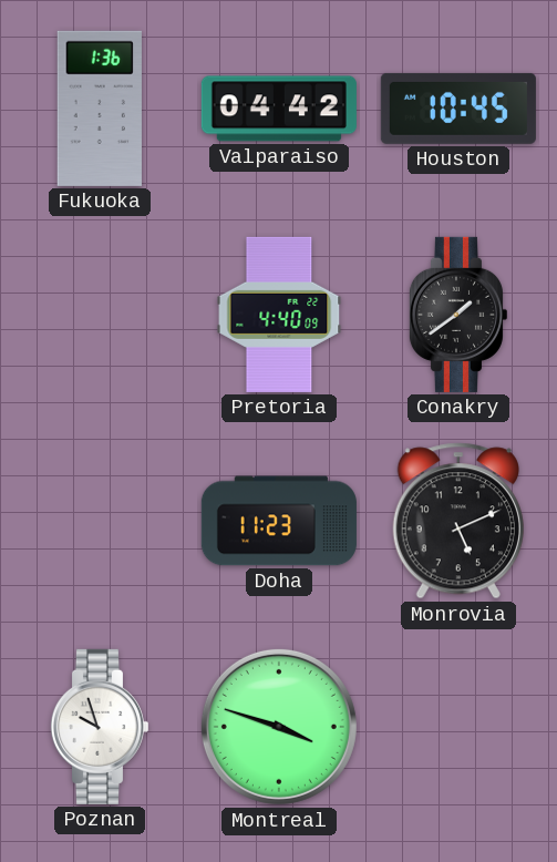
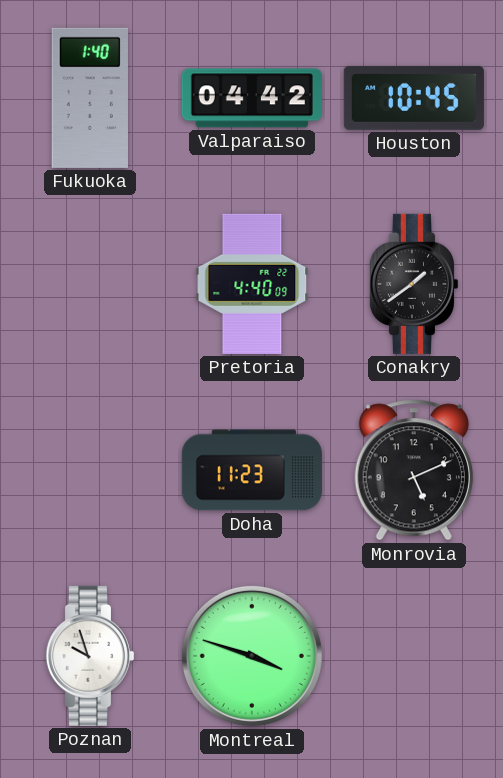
Fukuoka: 1:36 -> 1:40
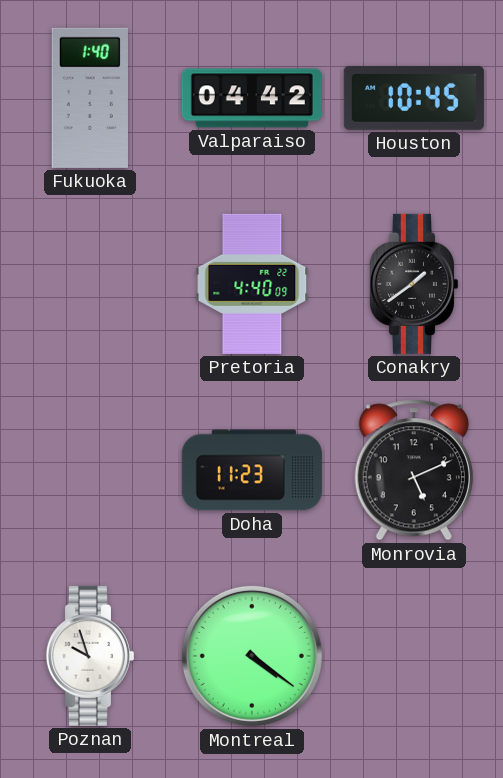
Montreal: 3:48 -> 4:21
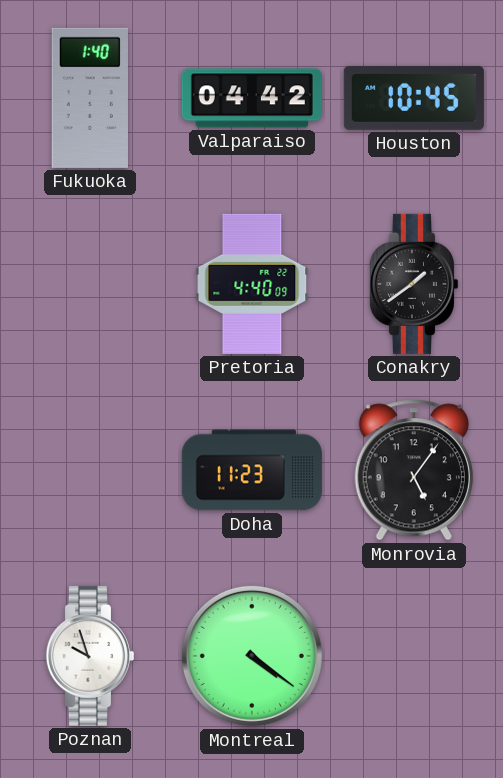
Monrovia: 5:11 -> 5:06
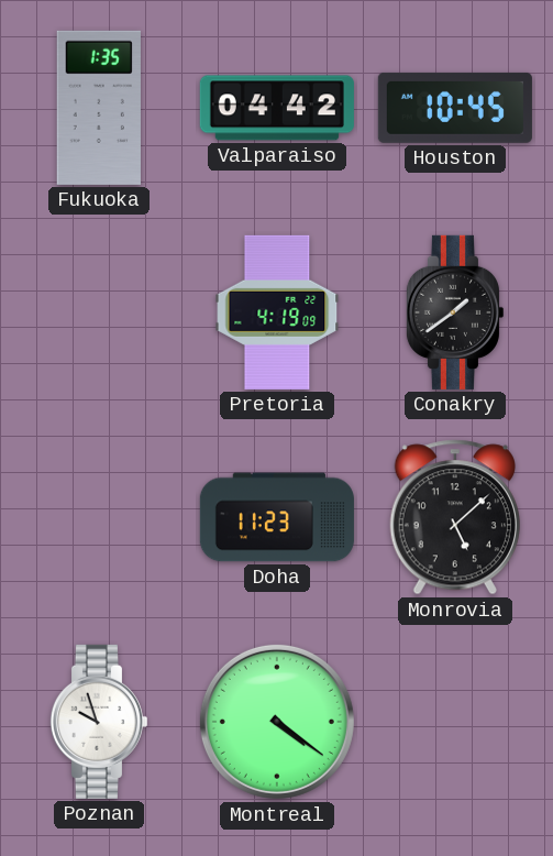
Fukuoka: 1:40 -> 1:35
Pretoria: 4:40 -> 4:19
Monrovia: 5:06 -> 5:08
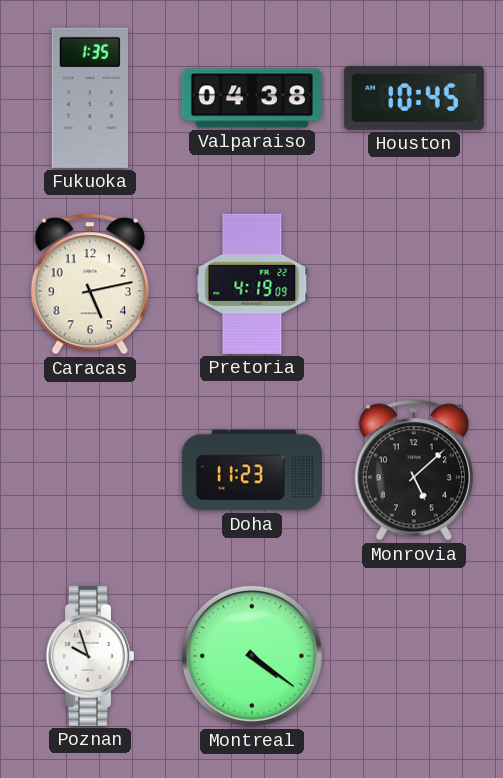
Valparaiso: 04:42 -> 04:38
Caracas: none -> 5:13
Conakry: 1:39 -> none
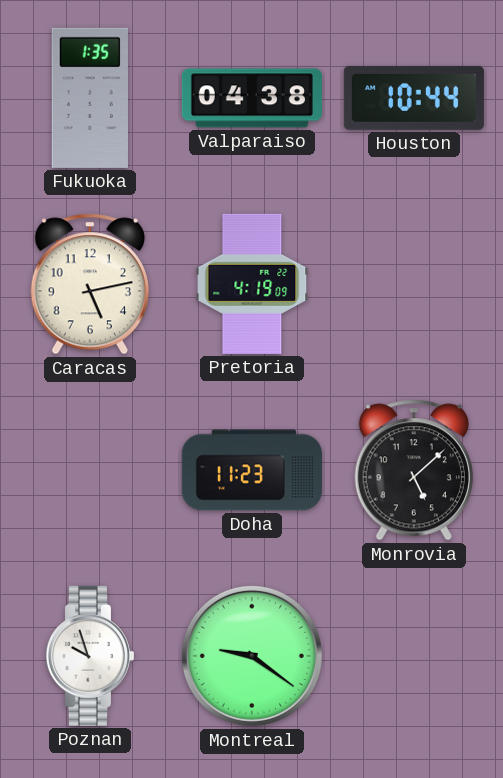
Houston: 10:45 -> 10:44
Montreal: 4:21 -> 9:21
